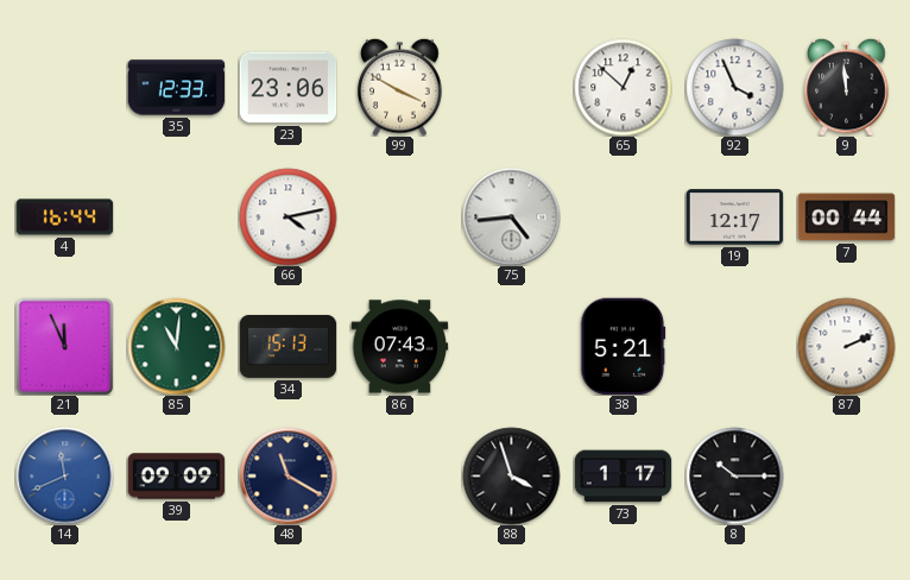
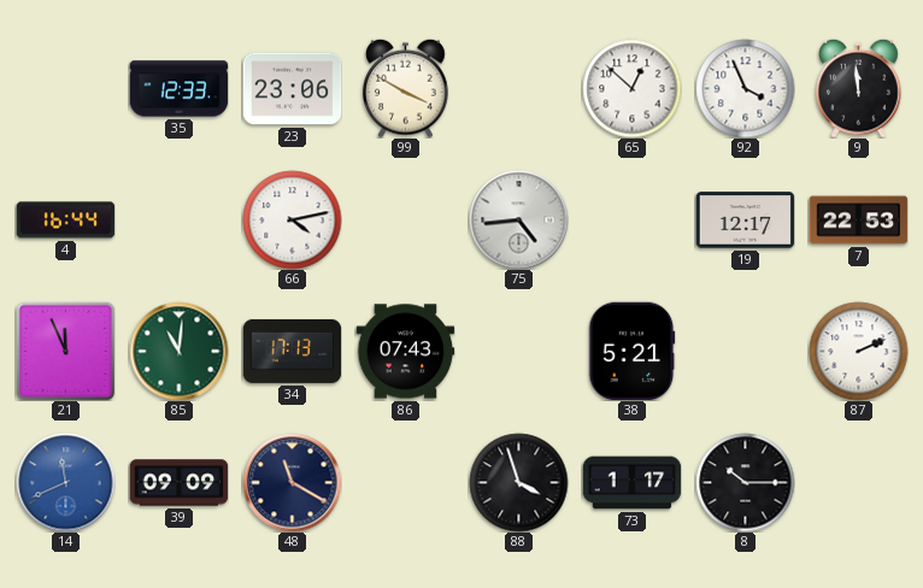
7: 00:44 -> 22:53
34: 15:13 -> 17:13
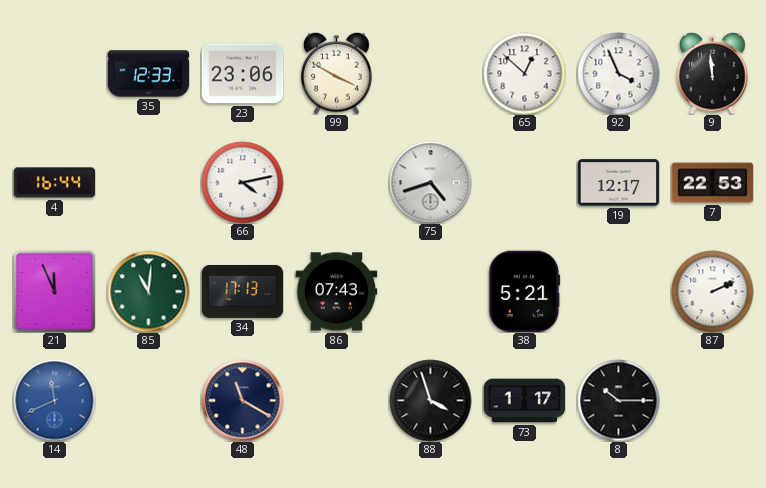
75: 4:44 -> 4:42
39: 09:09 -> none
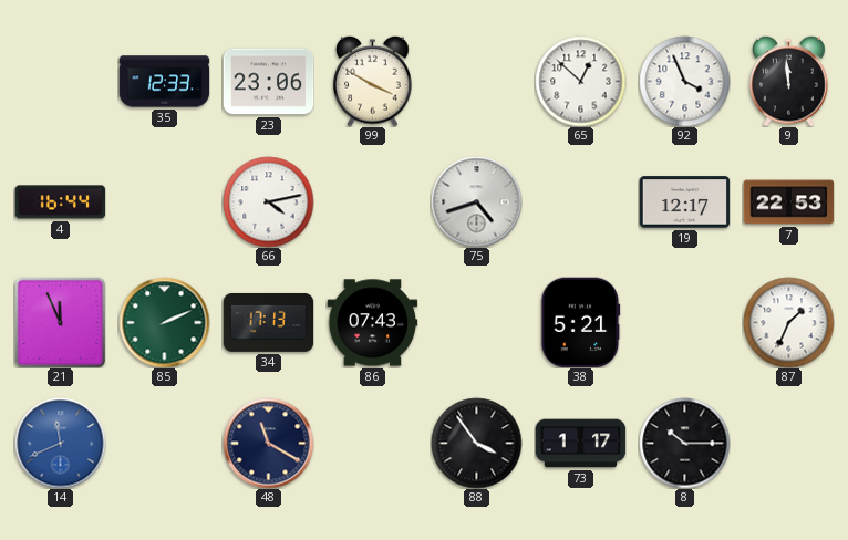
85: 11:01 -> 2:11
87: 2:11 -> 1:34
88: 3:57 -> 3:54
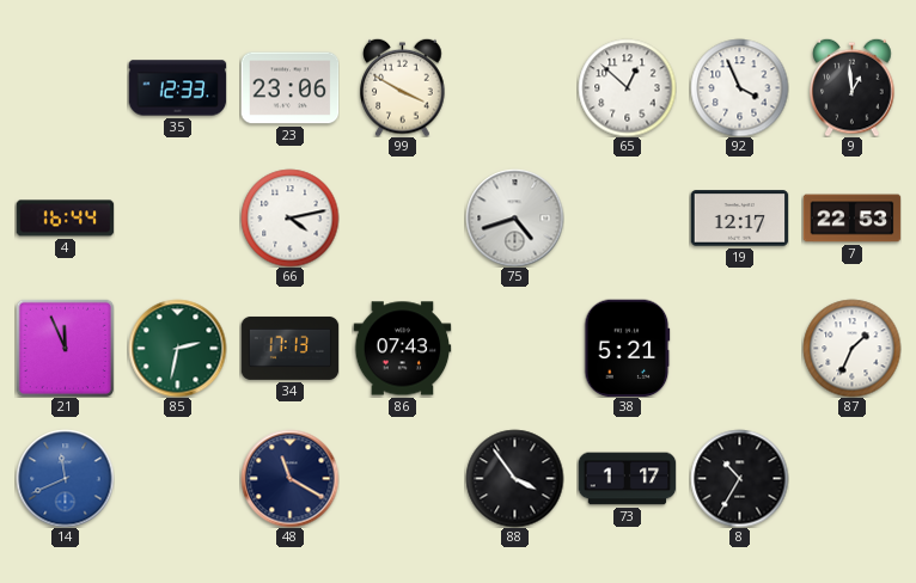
9: 11:59 -> 12:59
85: 2:11 -> 2:32
8: 10:15 -> 10:35
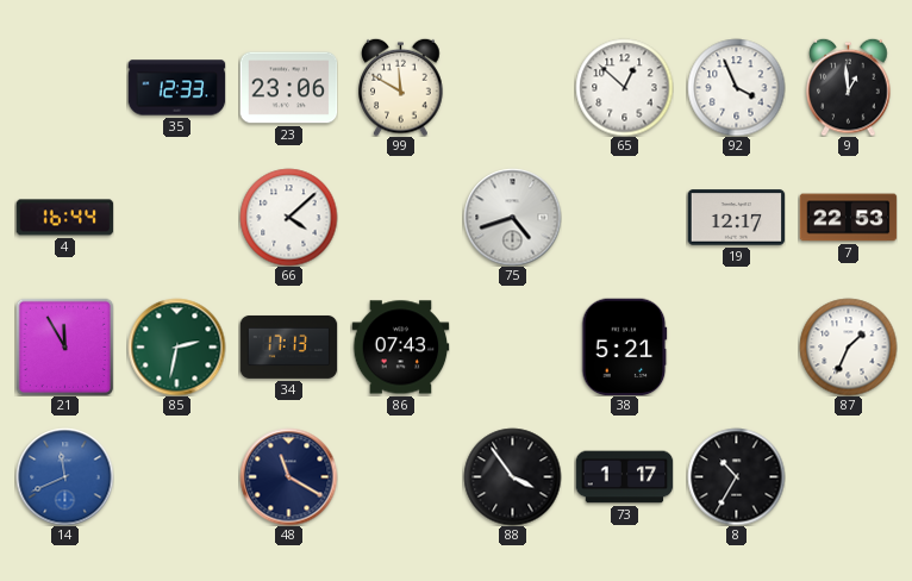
99: 3:50 -> 11:50
66: 4:13 -> 4:08
21: 11:56 -> 11:55
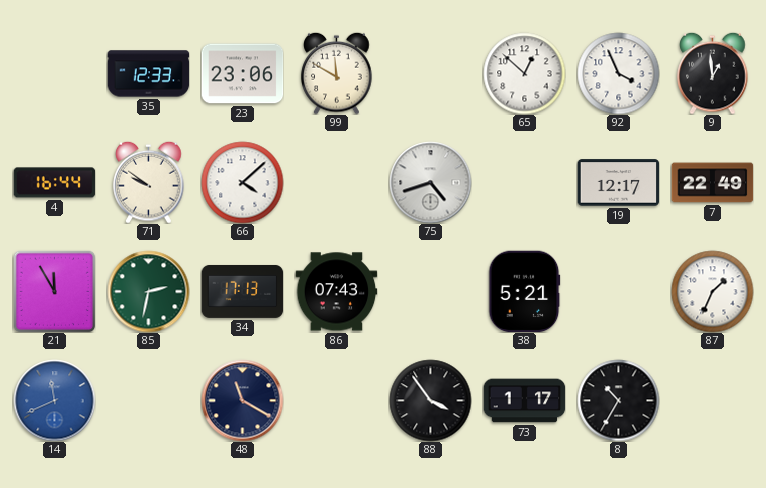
71: none -> 9:51
7: 22:53 -> 22:49
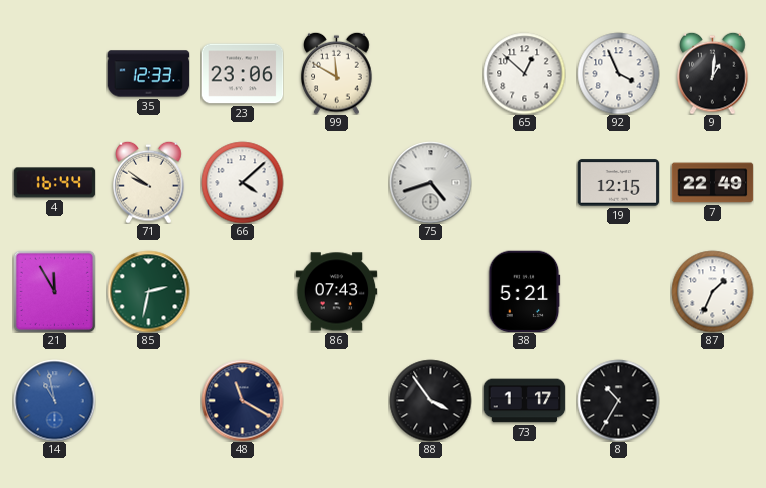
9: 12:59 -> 1:01
19: 12:17 -> 12:15
34: 17:13 -> none
14: 11:41 -> 10:58
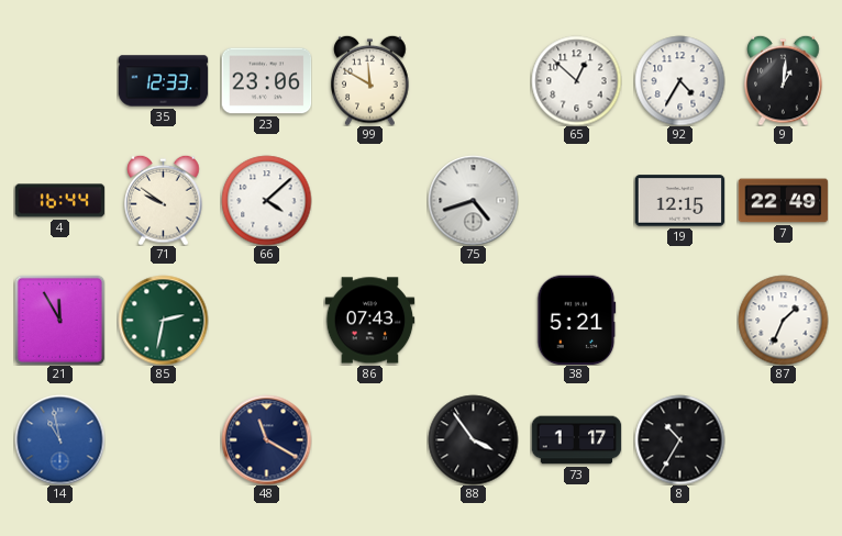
92: 3:56 -> 4:35
